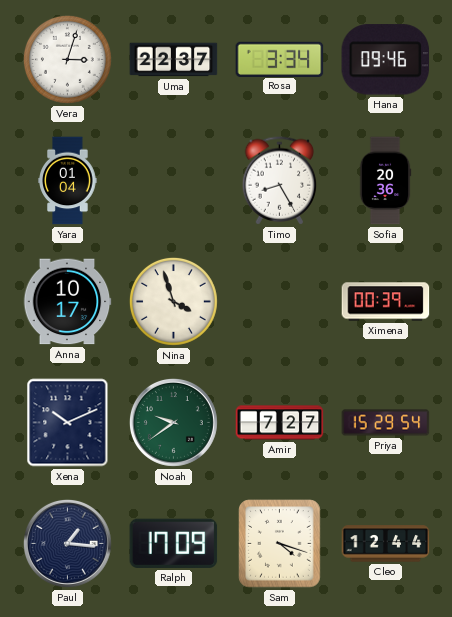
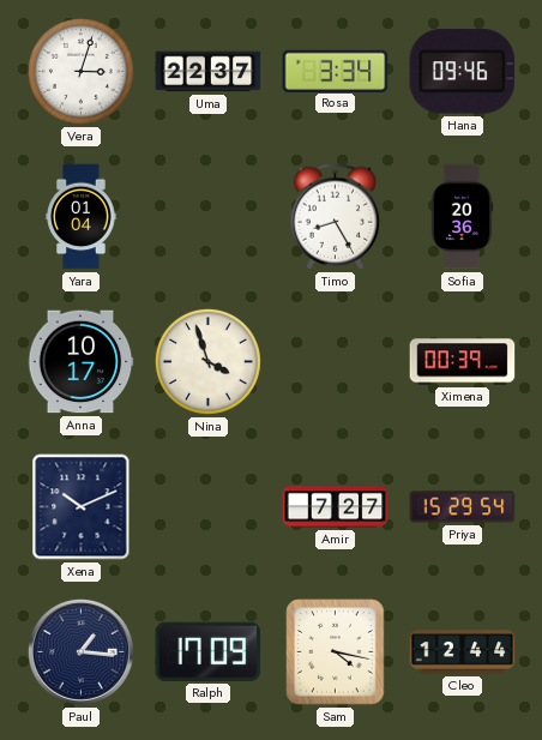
Noah: 9:39 -> none
Sam: 4:18 -> 4:17
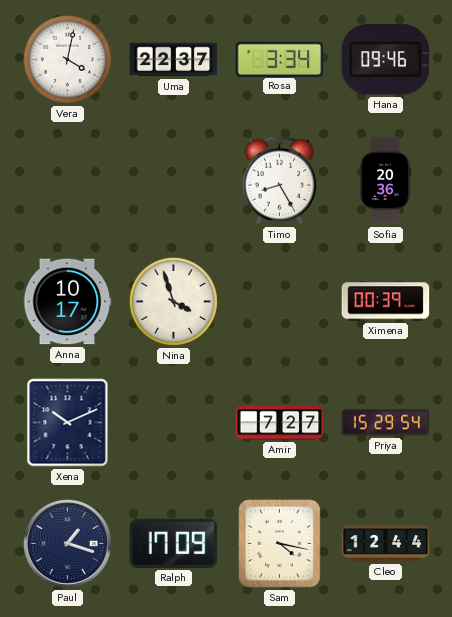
Vera: 3:03 -> 4:02
Yara: 01:04 -> none
Paul: 1:16 -> 1:18
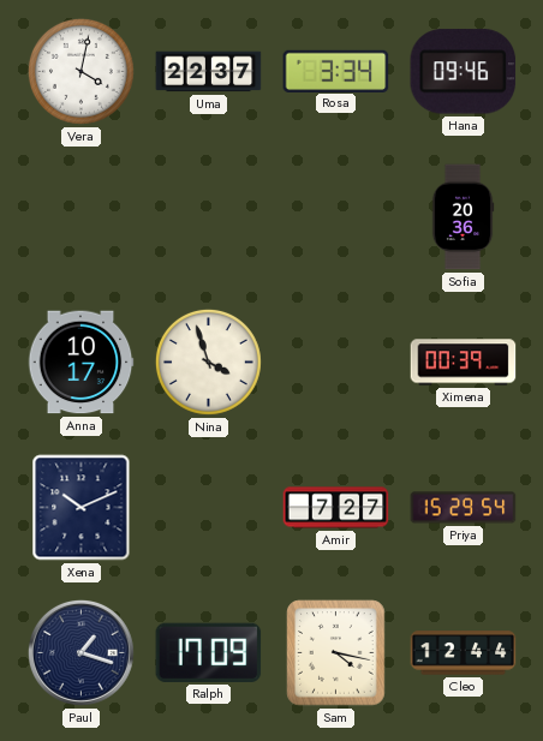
Timo: 8:25 -> none
